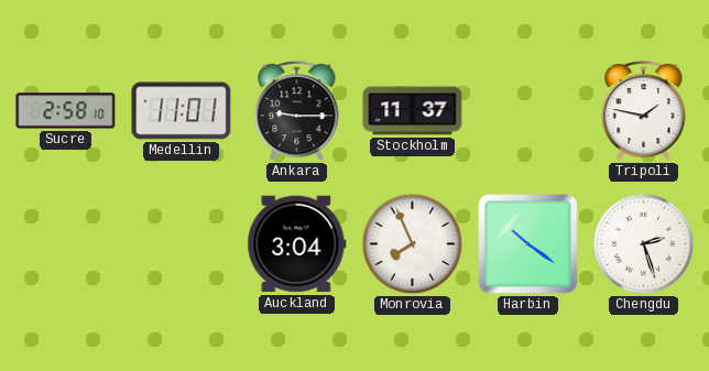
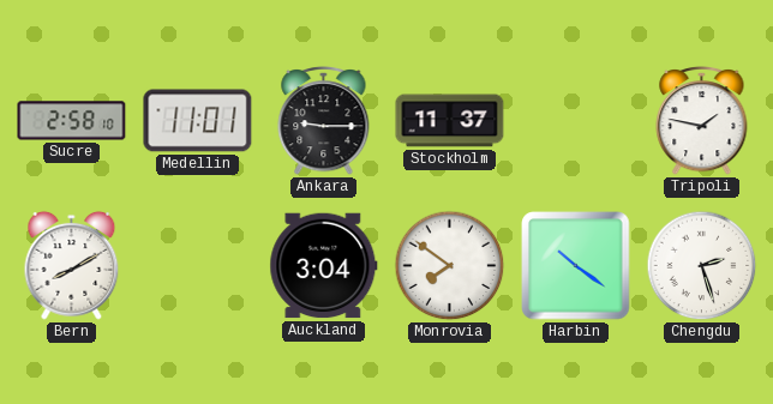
Bern: none -> 8:10
Monrovia: 7:56 -> 7:51
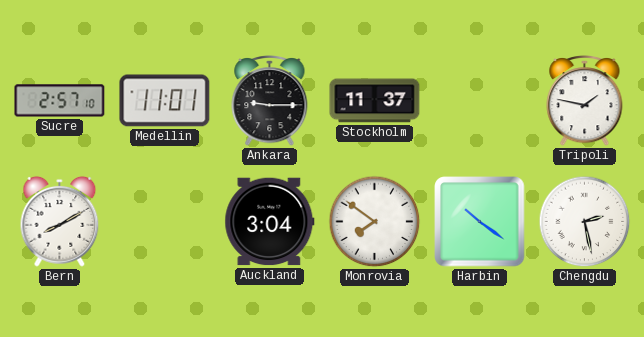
Sucre: 2:58 -> 2:57
Chengdu: 2:27 -> 2:28
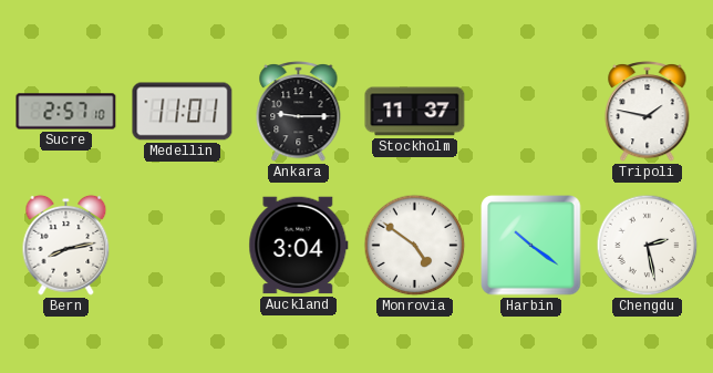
Bern: 8:10 -> 8:13
Monrovia: 7:51 -> 4:51
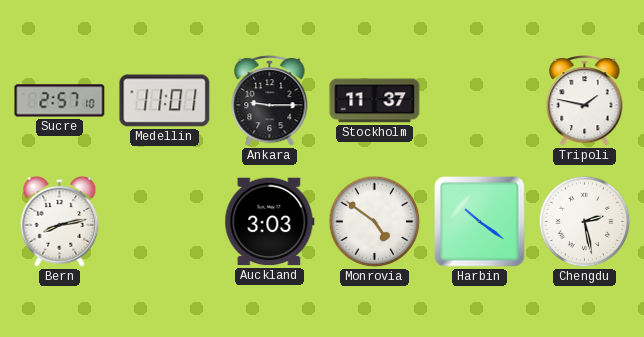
Auckland: 3:04 -> 3:03
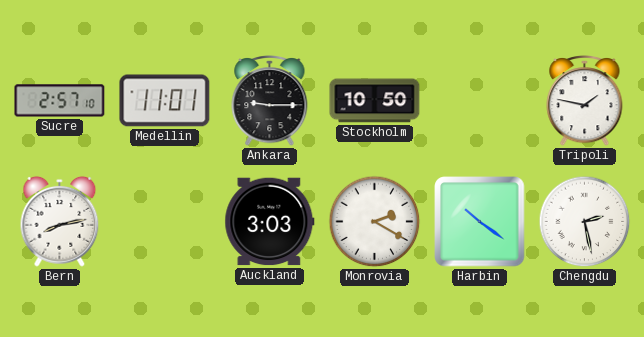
Stockholm: 11:37 -> 10:50
Monrovia: 4:51 -> 2:20
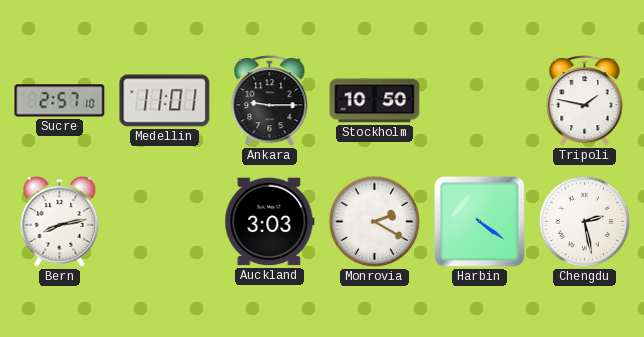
Harbin: 10:21 -> 4:21
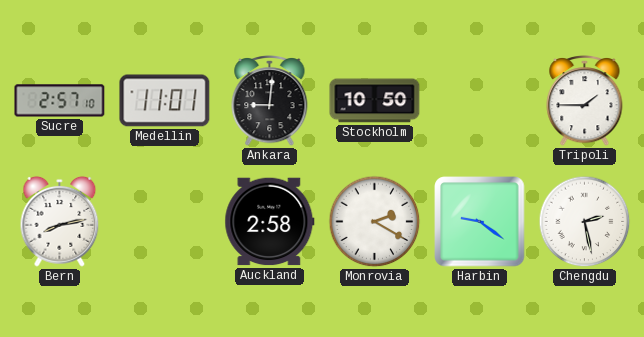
Ankara: 9:15 -> 9:01
Tripoli: 1:47 -> 1:45
Auckland: 3:03 -> 2:58
Harbin: 4:21 -> 9:21
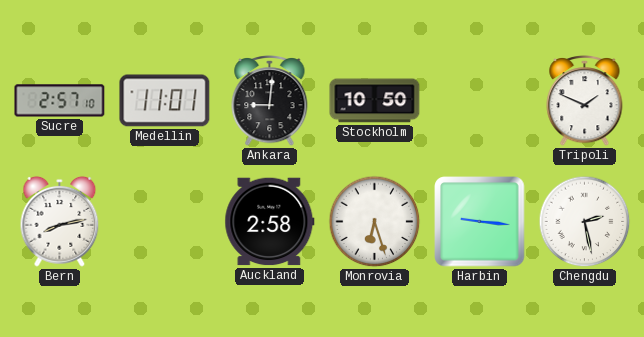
Tripoli: 1:45 -> 1:49
Monrovia: 2:20 -> 6:27
Harbin: 9:21 -> 9:16
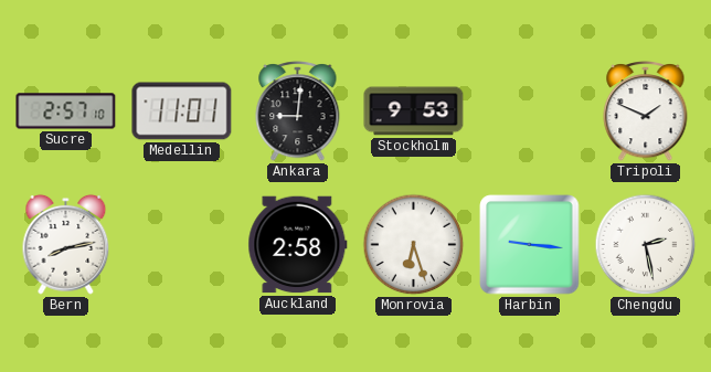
Stockholm: 10:50 -> 9:53
